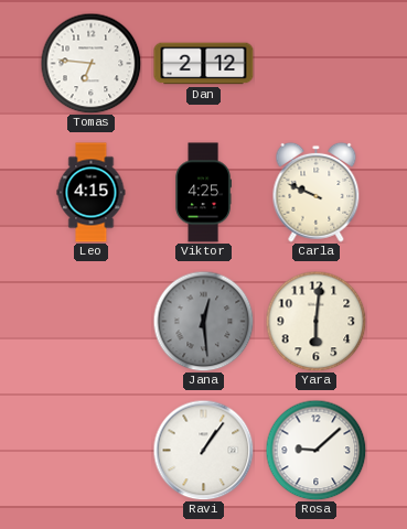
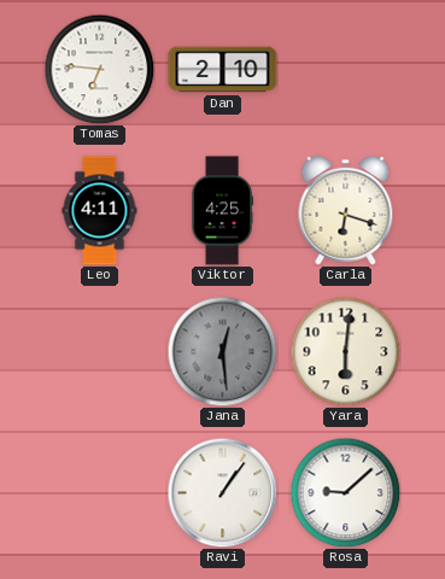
Dan: 2:12 -> 2:10
Leo: 4:15 -> 4:11
Carla: 9:49 -> 6:18
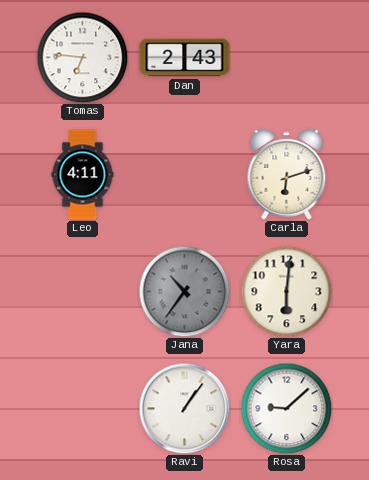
Dan: 2:10 -> 2:43
Viktor: 4:25 -> none
Carla: 6:18 -> 6:12
Jana: 12:29 -> 10:36
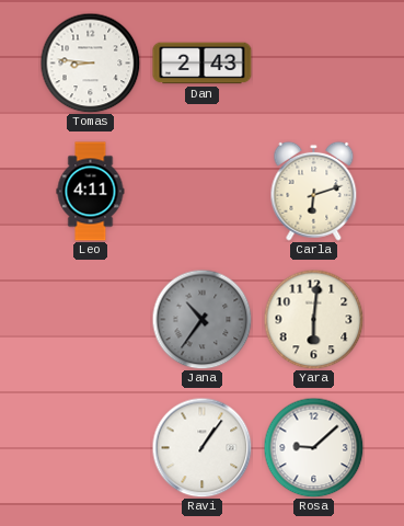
Tomas: 6:46 -> 8:46
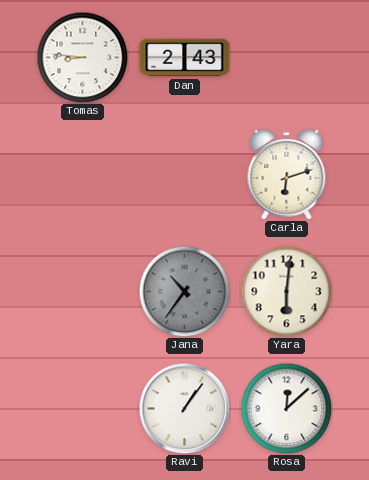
Leo: 4:11 -> none
Rosa: 9:08 -> 12:08
